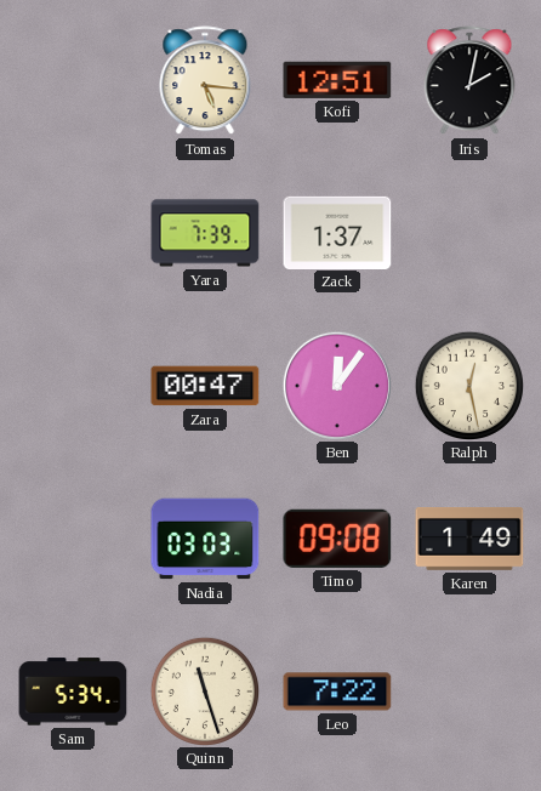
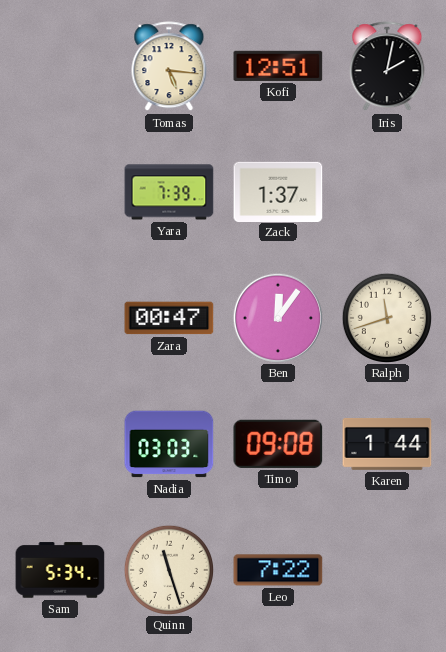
Ralph: 12:28 -> 11:42
Karen: 1:49 -> 1:44
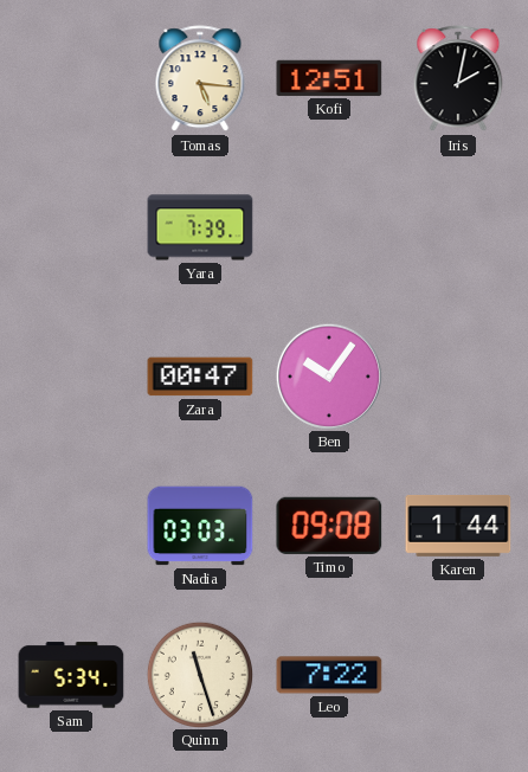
Zack: 1:37 -> none
Ben: 12:06 -> 10:06
Ralph: 11:42 -> none
